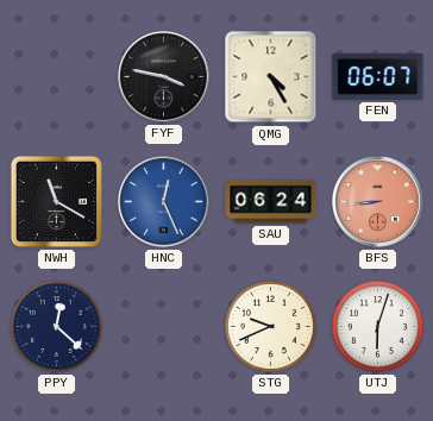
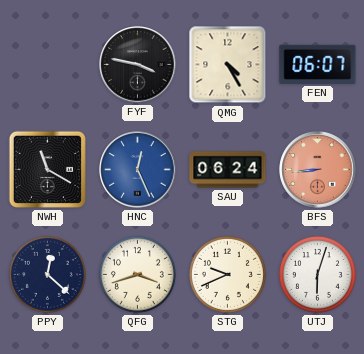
QFG: none -> 3:42
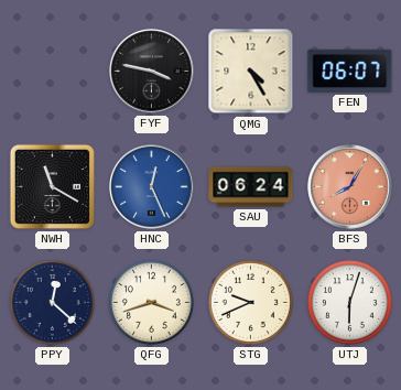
BFS: 8:44 -> 8:05
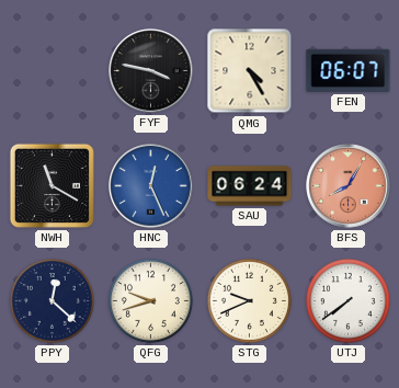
QFG: 3:42 -> 9:42
UTJ: 6:03 -> 7:39
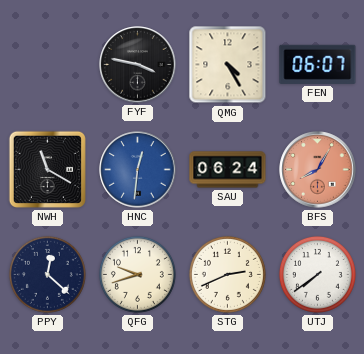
HNC: 12:26 -> 12:31
STG: 9:41 -> 2:41
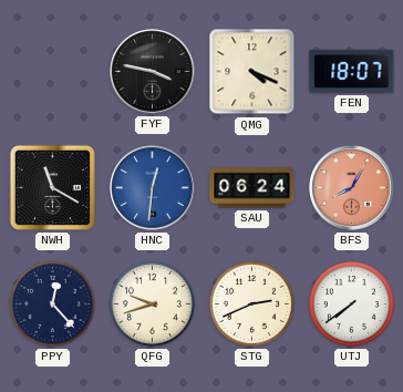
QMG: 4:25 -> 4:19
FEN: 06:07 -> 18:07
PPY: 12:22 -> 12:23
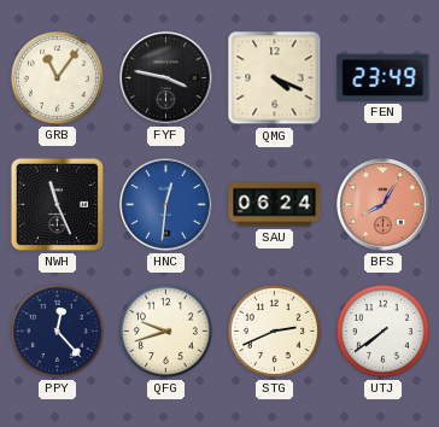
GRB: none -> 11:06
FEN: 18:07 -> 23:49
NWH: 11:20 -> 11:26
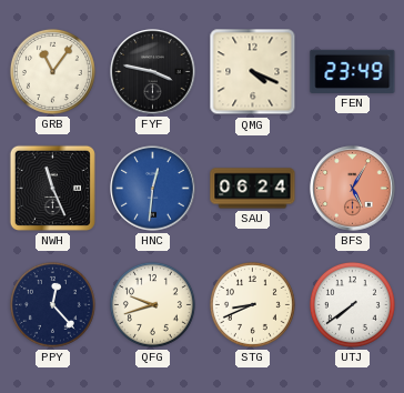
BFS: 8:05 -> 5:05
STG: 2:41 -> 8:41
